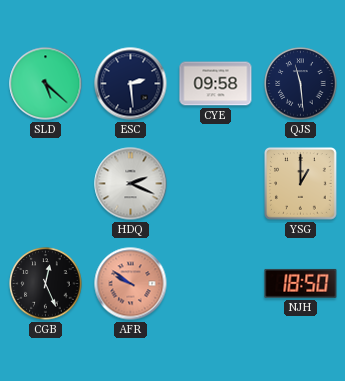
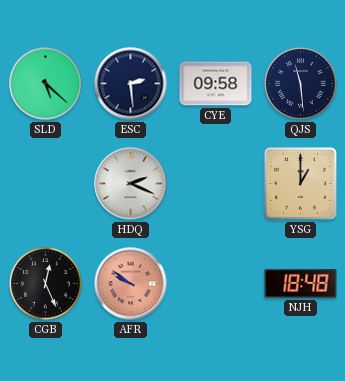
NJH: 18:50 -> 18:48
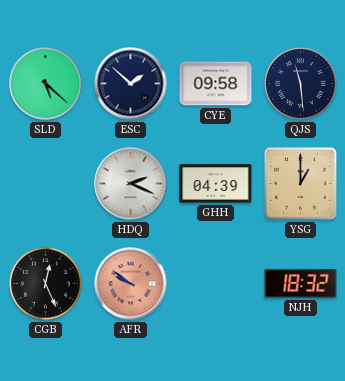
ESC: 2:29 -> 1:52
GHH: none -> 04:39
NJH: 18:48 -> 18:32
